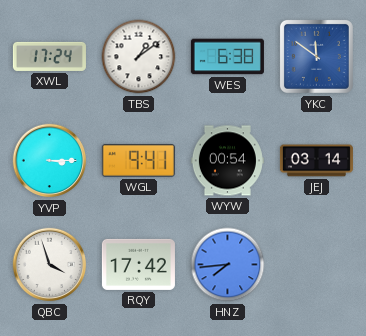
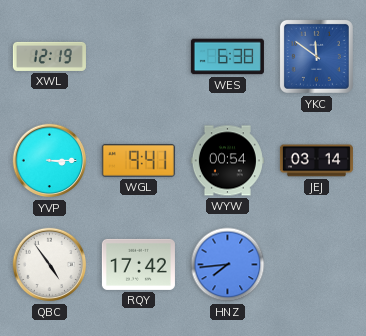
XWL: 17:24 -> 12:19
TBS: 1:09 -> none
QBC: 3:57 -> 4:54
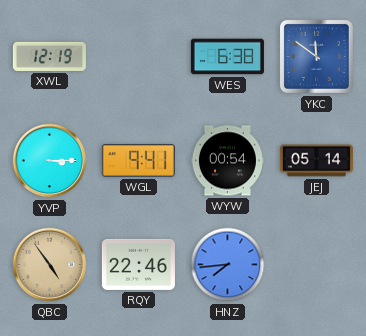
JEJ: 03:14 -> 05:14
QBC dial: white -> champagne
RQY: 17:42 -> 22:46
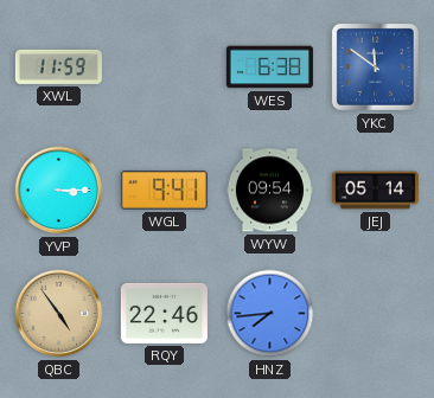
XWL: 12:19 -> 11:59
WYW: 00:54 -> 09:54
